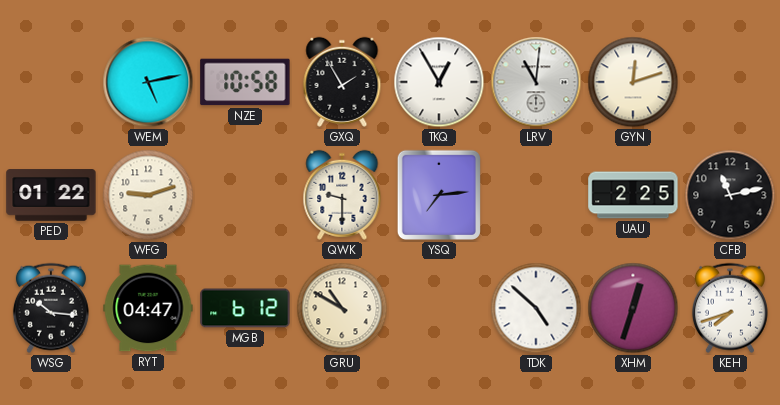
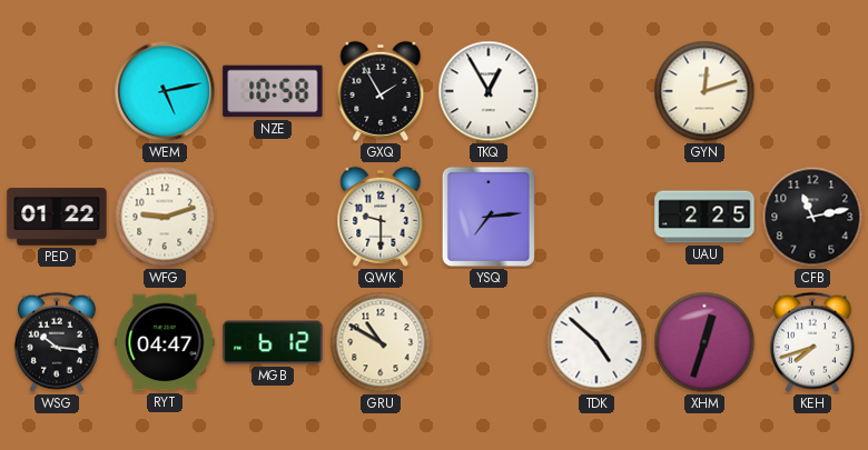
LRV: 11:01 -> none
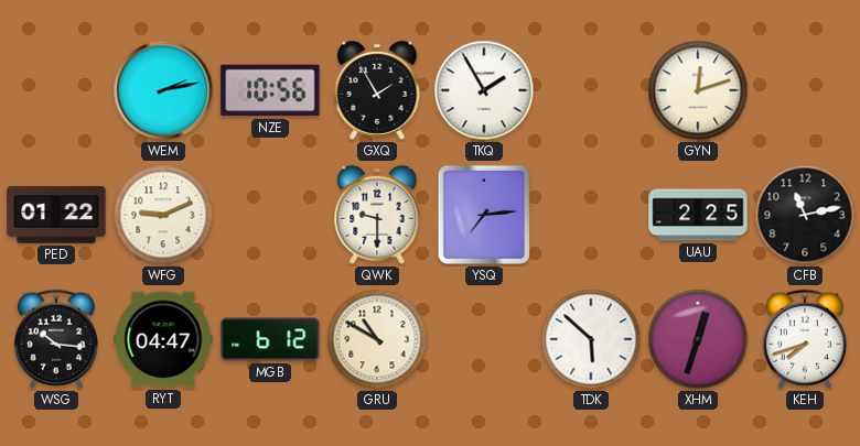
WEM: 5:13 -> 2:13
NZE: 10:58 -> 10:56
TKQ: 12:55 -> 1:55
WFG: 9:12 -> 9:11
TDK: 4:52 -> 5:52
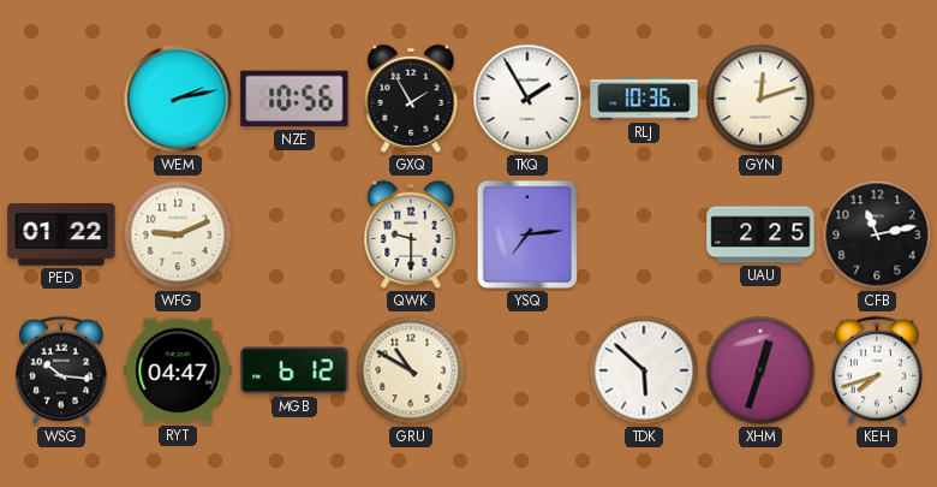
RLJ: none -> 10:36
